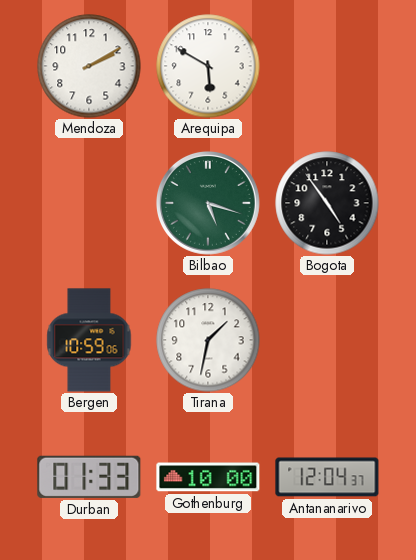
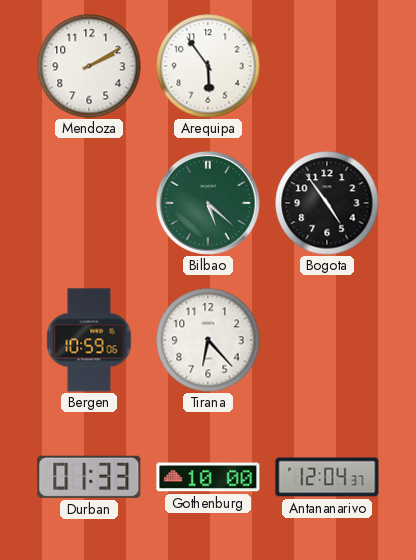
Arequipa: 5:50 -> 5:54
Bilbao: 5:18 -> 5:22
Tirana: 1:32 -> 6:23
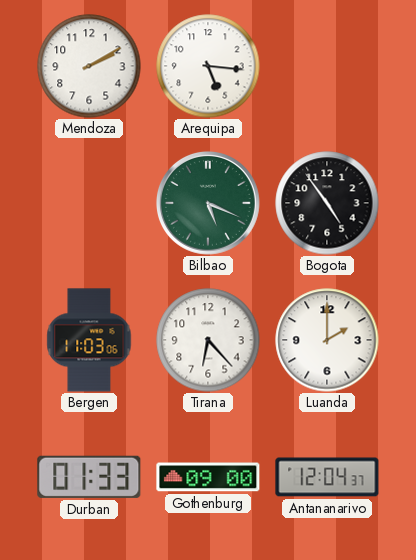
Arequipa: 5:54 -> 5:16
Bilbao: 5:22 -> 5:19
Bergen: 10:59 -> 11:03
Luanda: none -> 2:00
Gothenburg: 10:00 -> 09:00
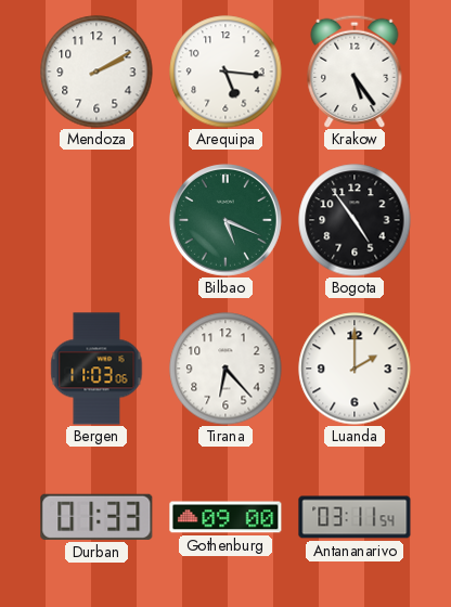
Krakow: none -> 5:24
Antananarivo: 12:04 -> 03:11
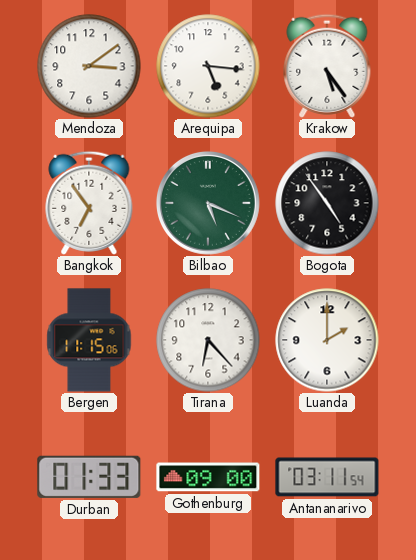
Mendoza: 2:10 -> 3:09
Bangkok: none -> 6:54
Bergen: 11:03 -> 11:15
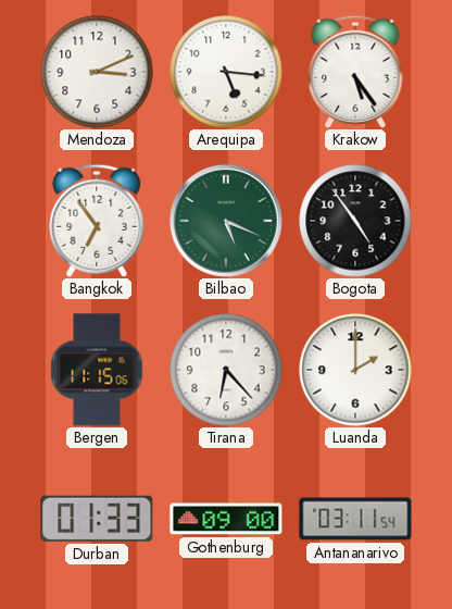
Mendoza: 3:09 -> 3:11
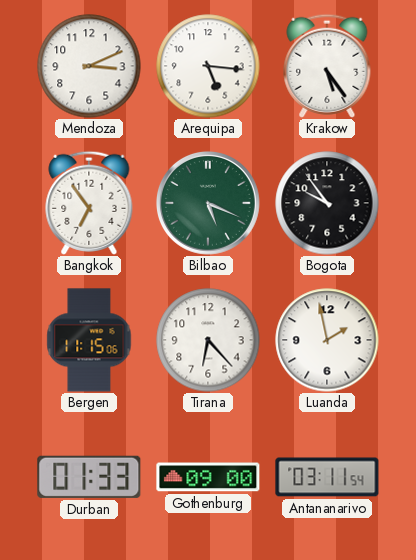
Bogota: 4:54 -> 9:54
Luanda: 2:00 -> 1:58
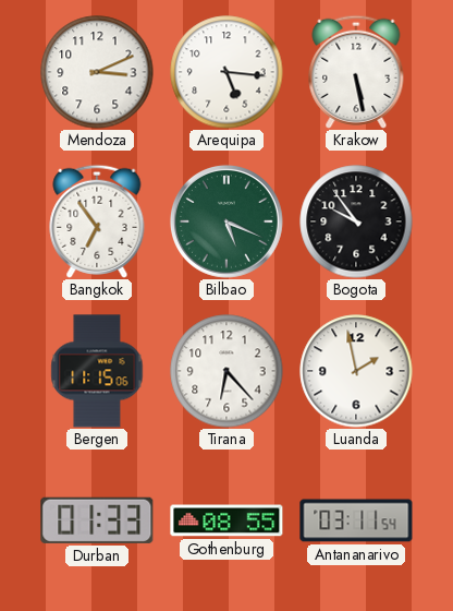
Krakow: 5:24 -> 5:28
Gothenburg: 09:00 -> 08:55
